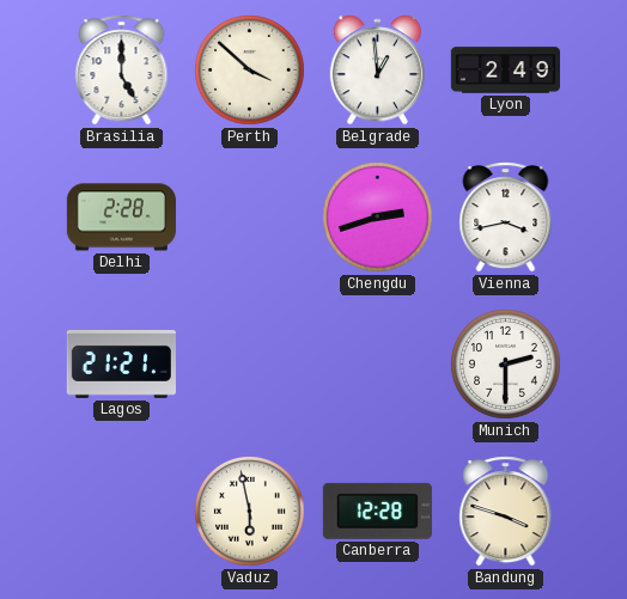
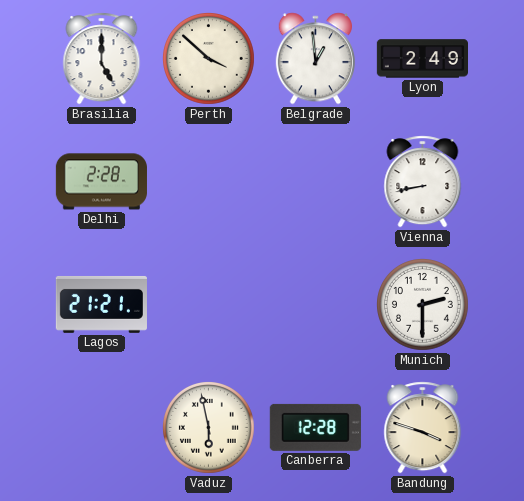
Chengdu: 2:42 -> none
Vienna: 3:43 -> 8:43
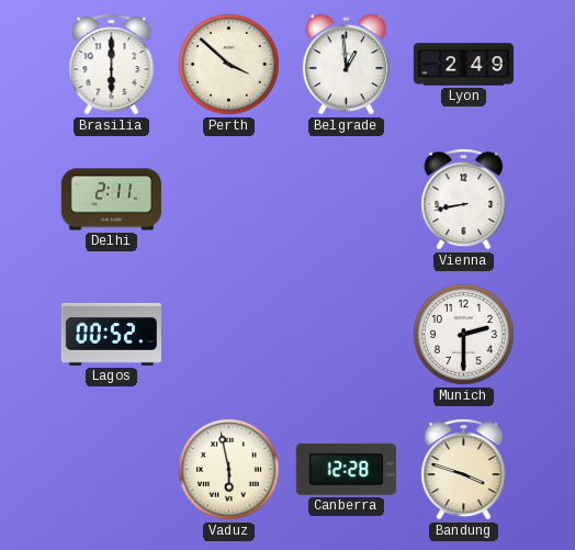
Brasilia: 5:00 -> 6:00
Delhi: 2:28 -> 2:11
Lagos: 21:21 -> 00:52
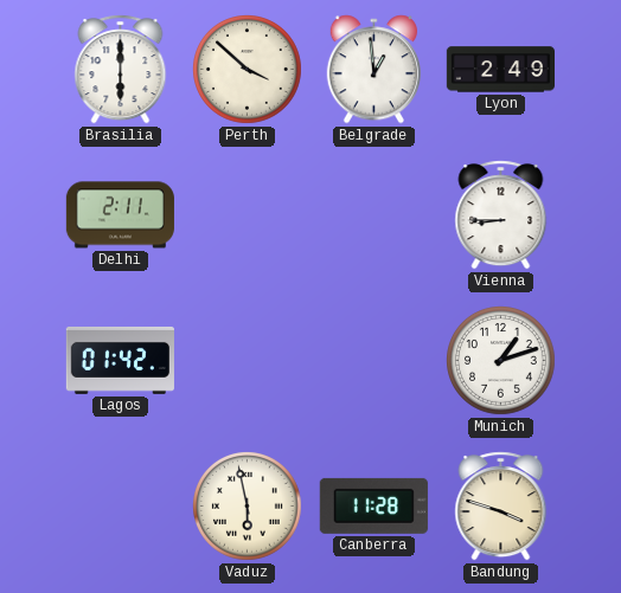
Vienna: 8:43 -> 8:45
Lagos: 00:52 -> 01:42
Munich: 2:30 -> 1:12
Canberra: 12:28 -> 11:28
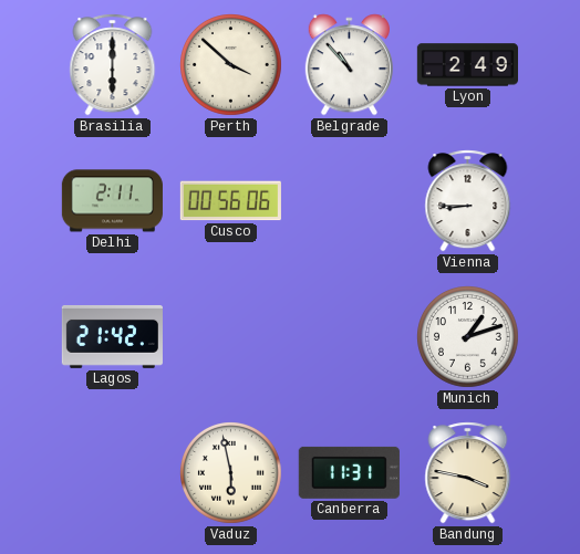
Belgrade: 12:59 -> 10:53
Cusco: none -> 00:56
Lagos: 01:42 -> 21:42
Canberra: 11:28 -> 11:31
Bandung: 3:48 -> 3:47
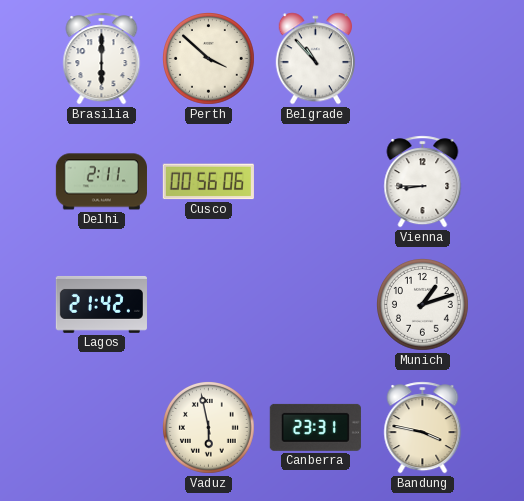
Lyon: 2:49 -> none
Canberra: 11:31 -> 23:31
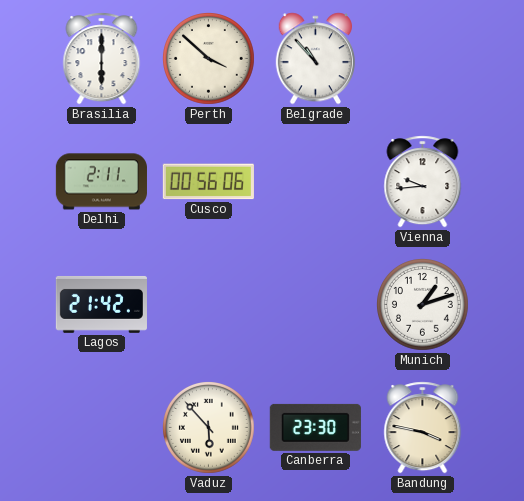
Vienna: 8:45 -> 9:44
Vaduz: 5:58 -> 5:53
Canberra: 23:31 -> 23:30
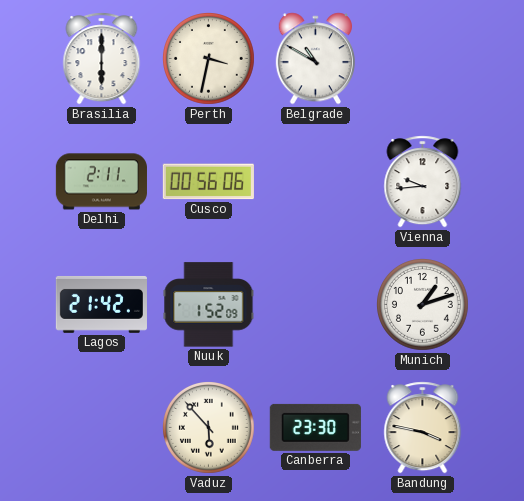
Perth: 3:52 -> 3:32
Belgrade: 10:53 -> 10:50
Nuuk: none -> 1:52
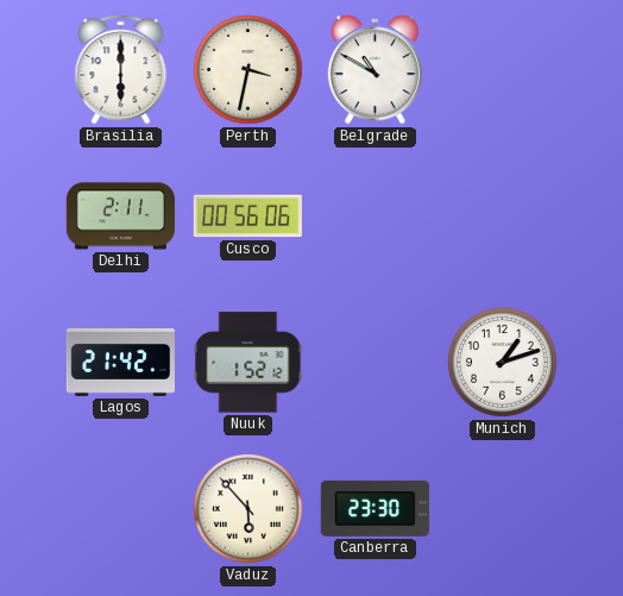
Vienna: 9:44 -> none
Nuuk: 1:52:09 -> 1:52:12
Bandung: 3:47 -> none
